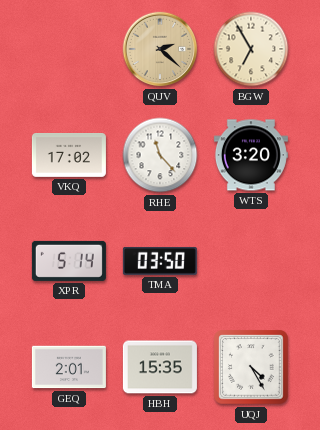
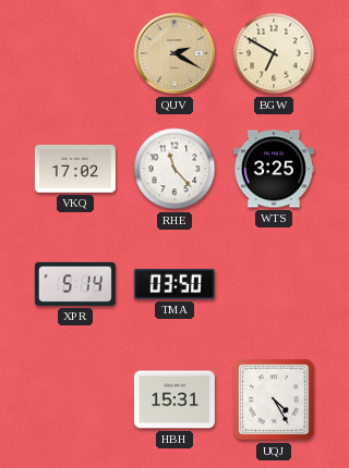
QUV: 2:22 -> 2:20
BGW: 6:55 -> 6:50
WTS: 3:20 -> 3:25
GEQ: 2:01 -> none
HBH: 15:35 -> 15:31
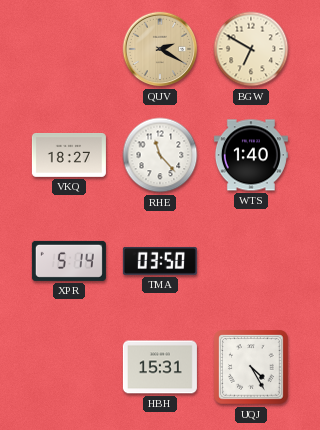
VKQ: 17:02 -> 18:27
WTS: 3:25 -> 1:40
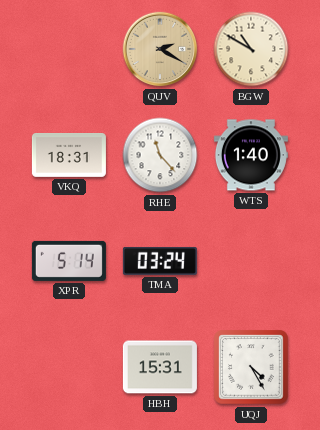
BGW: 6:50 -> 10:50
VKQ: 18:27 -> 18:31
TMA: 03:50 -> 03:24
